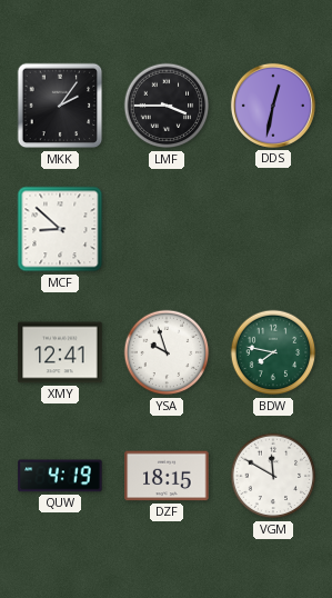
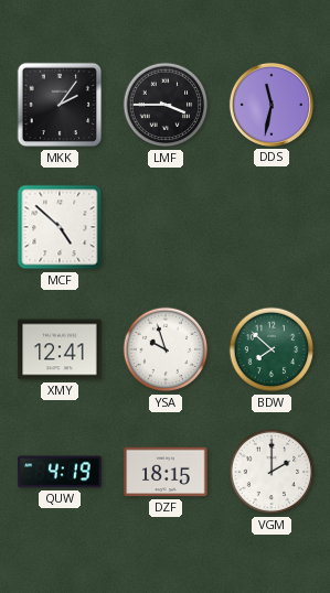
DDS: 12:32 -> 11:32
MCF: 8:52 -> 4:52
BDW: 7:47 -> 7:52
VGM: 11:50 -> 2:00
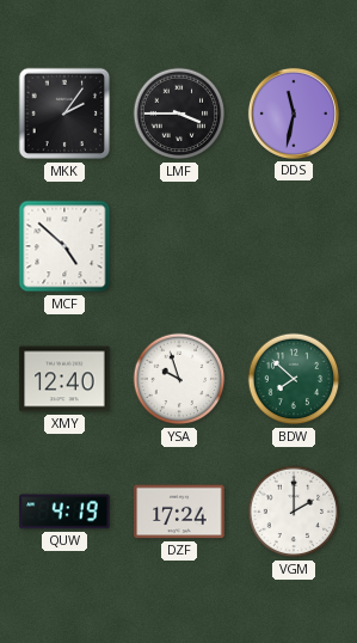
XMY: 12:41 -> 12:40
DZF: 18:15 -> 17:24
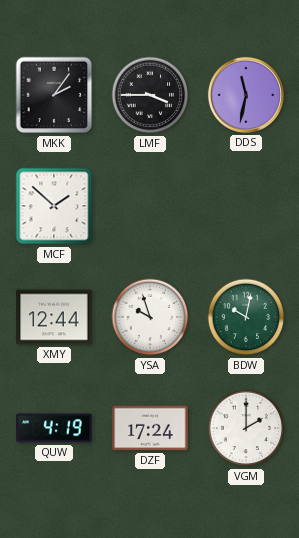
MCF: 4:52 -> 1:52
XMY: 12:40 -> 12:44
BDW: 7:52 -> 10:02
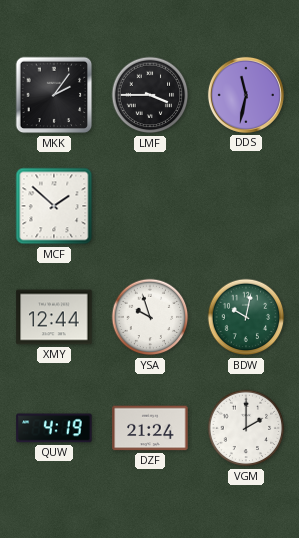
DZF: 17:24 -> 21:24
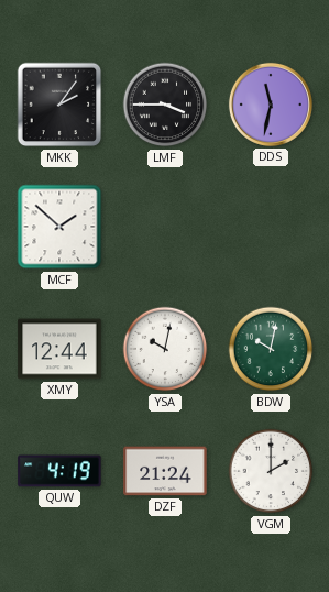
YSA: 9:57 -> 10:02
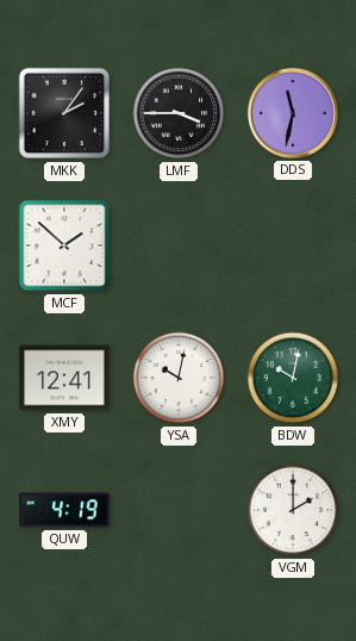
XMY: 12:44 -> 12:41
DZF: 21:24 -> none
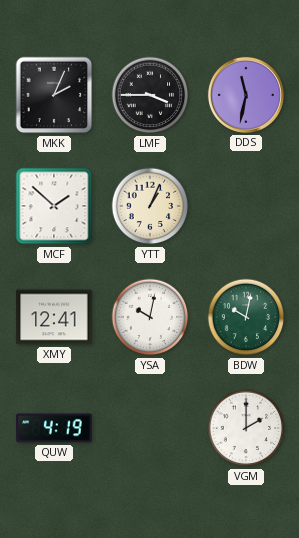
MKK: 2:06 -> 2:04
YTT: none -> 1:04
